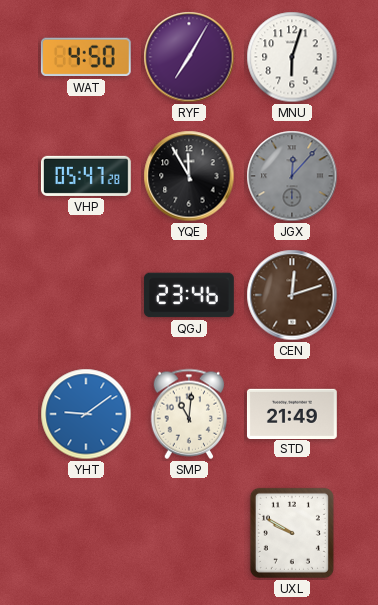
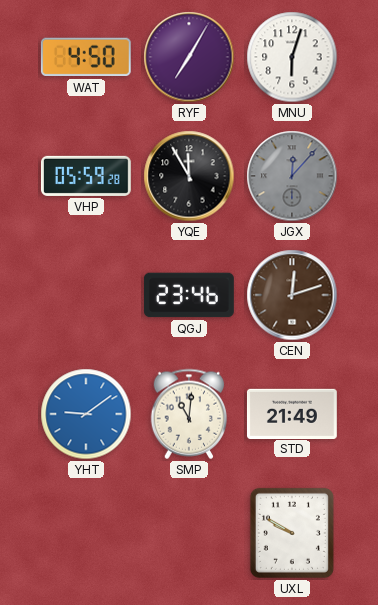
VHP: 05:47 -> 05:59
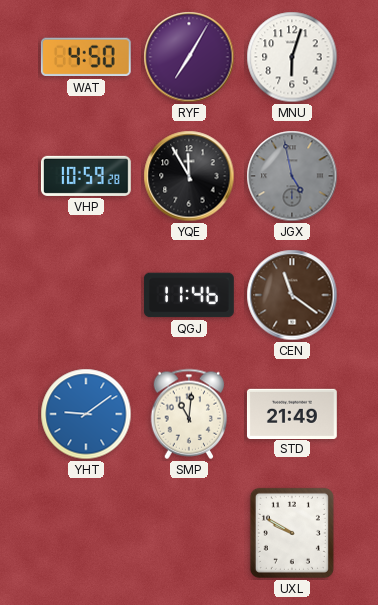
VHP: 05:59 -> 10:59
JGX: 12:07 -> 4:58
QGJ: 23:46 -> 11:46
CEN: 12:12 -> 11:21
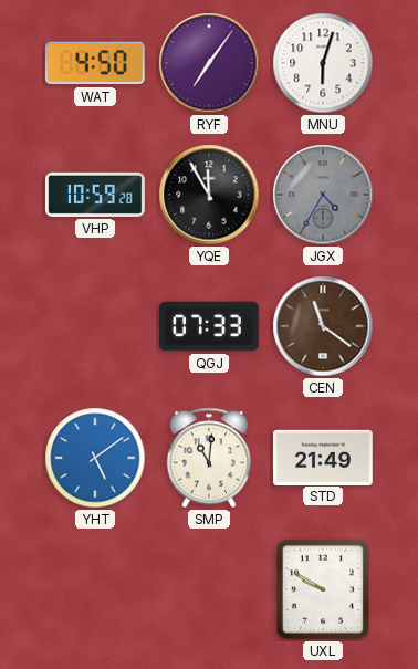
RYF: 7:05 -> 7:06
JGX: 4:58 -> 4:35
QGJ: 11:46 -> 07:33
YHT: 9:09 -> 5:09
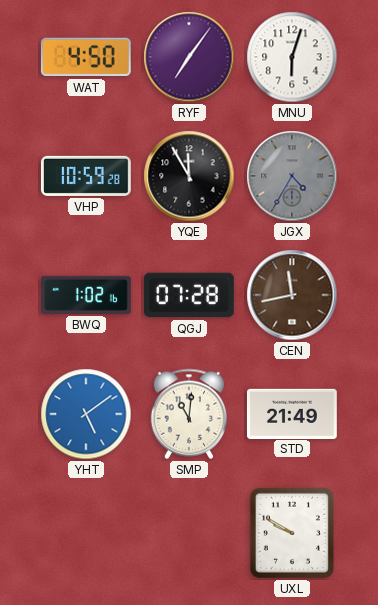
BWQ: none -> 1:02
QGJ: 07:33 -> 07:28
CEN: 11:21 -> 11:43
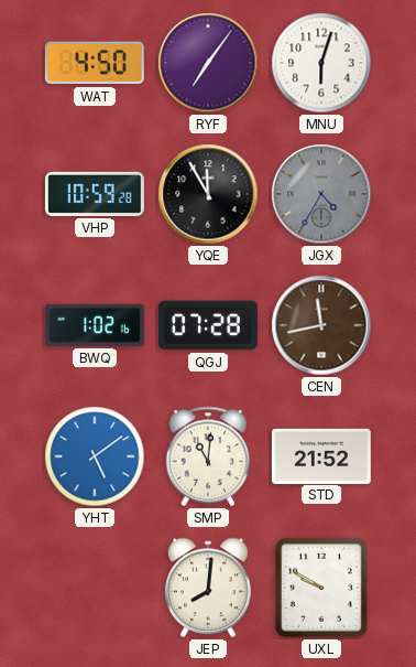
STD: 21:49 -> 21:52
JEP: none -> 8:01
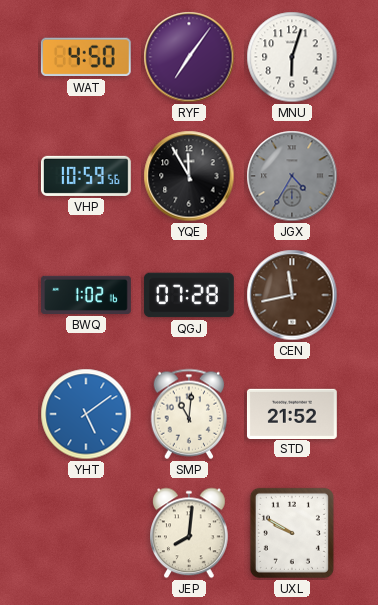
VHP: 10:59:28 -> 10:59:56
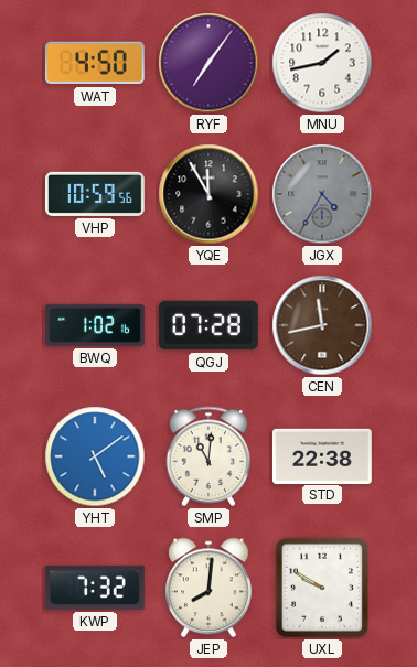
MNU: 6:03 -> 1:43
STD: 21:52 -> 22:38
KWP: none -> 7:32
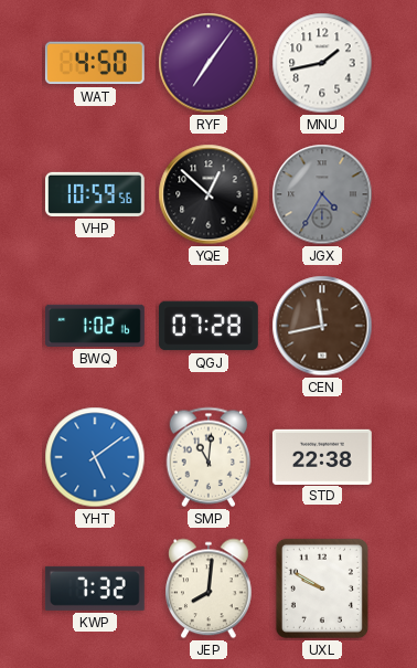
YQE: 11:55 -> 12:52
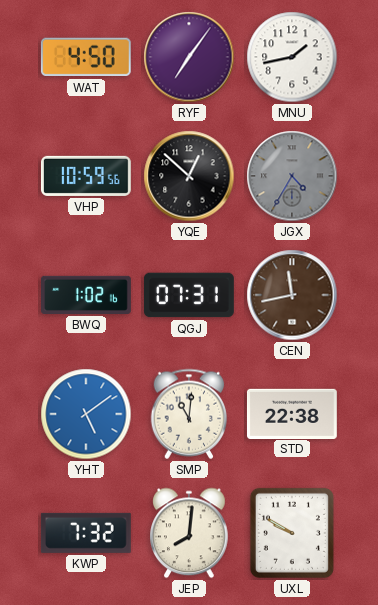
QGJ: 07:28 -> 07:31
